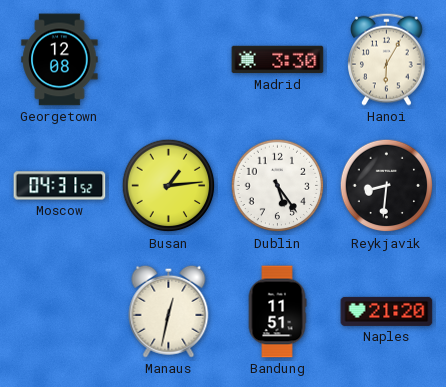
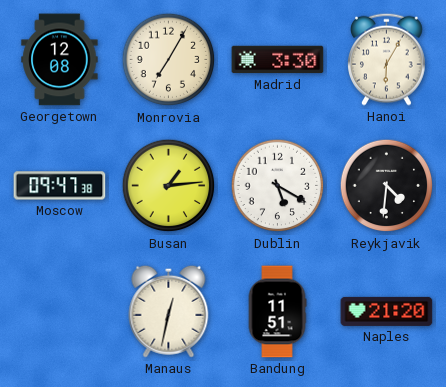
Monrovia: none -> 7:05
Moscow: 04:31 -> 09:47
Dublin: 5:24 -> 5:20
Reykjavik: 8:31 -> 4:31
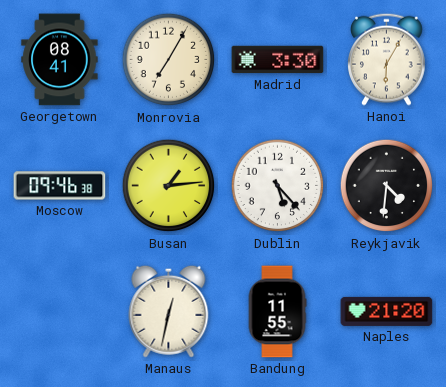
Georgetown: 12:08 -> 08:41
Moscow: 09:47 -> 09:46
Dublin: 5:20 -> 5:23
Bandung: 11:51 -> 11:55
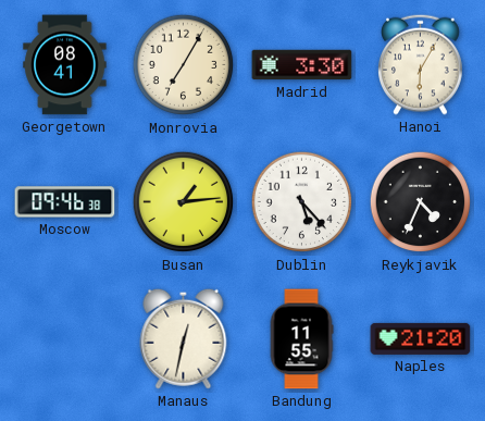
Reykjavik: 4:31 -> 4:34
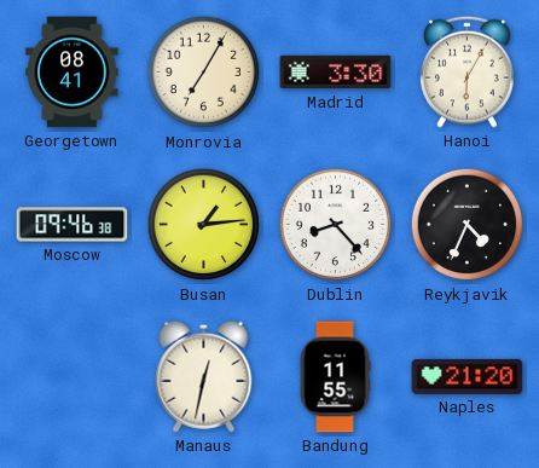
Dublin: 5:23 -> 8:23
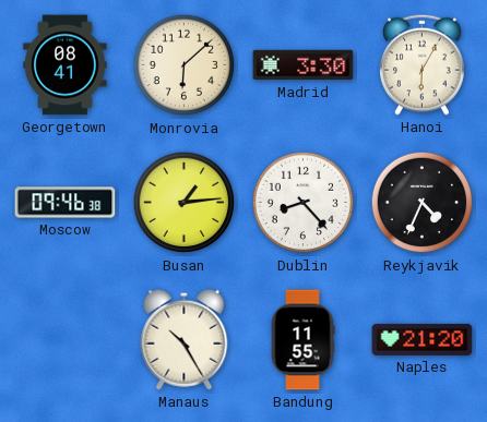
Monrovia: 7:05 -> 6:08
Manaus: 12:32 -> 10:25
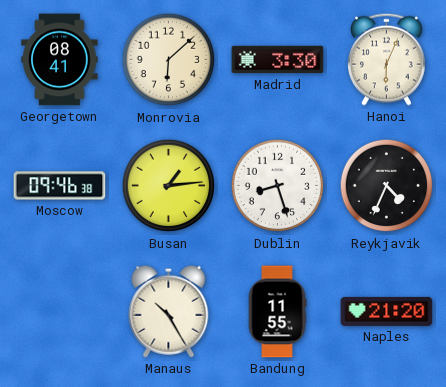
Hanoi: 6:05 -> 6:04
Dublin: 8:23 -> 8:27
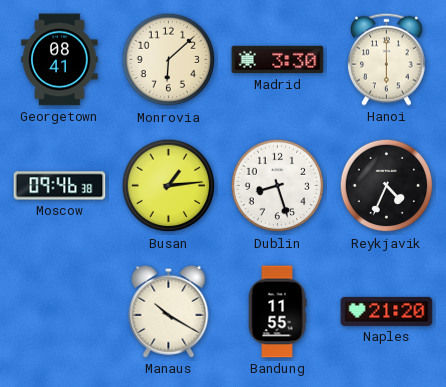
Hanoi: 6:04 -> 6:00
Manaus: 10:25 -> 10:20
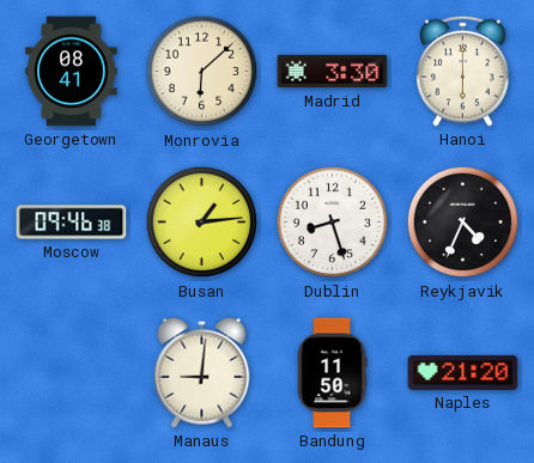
Manaus: 10:20 -> 9:01
Bandung: 11:55 -> 11:50
